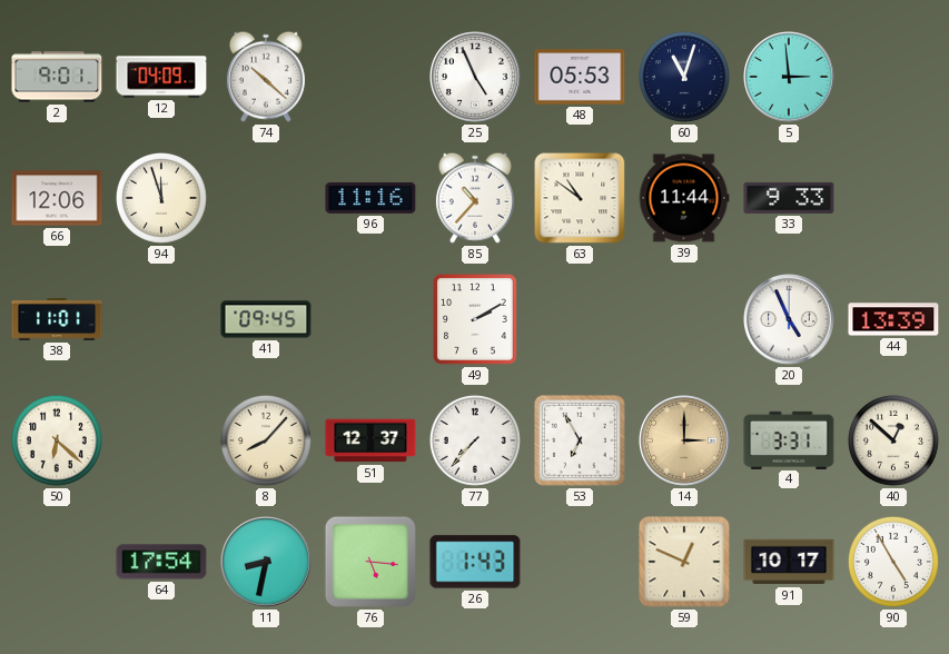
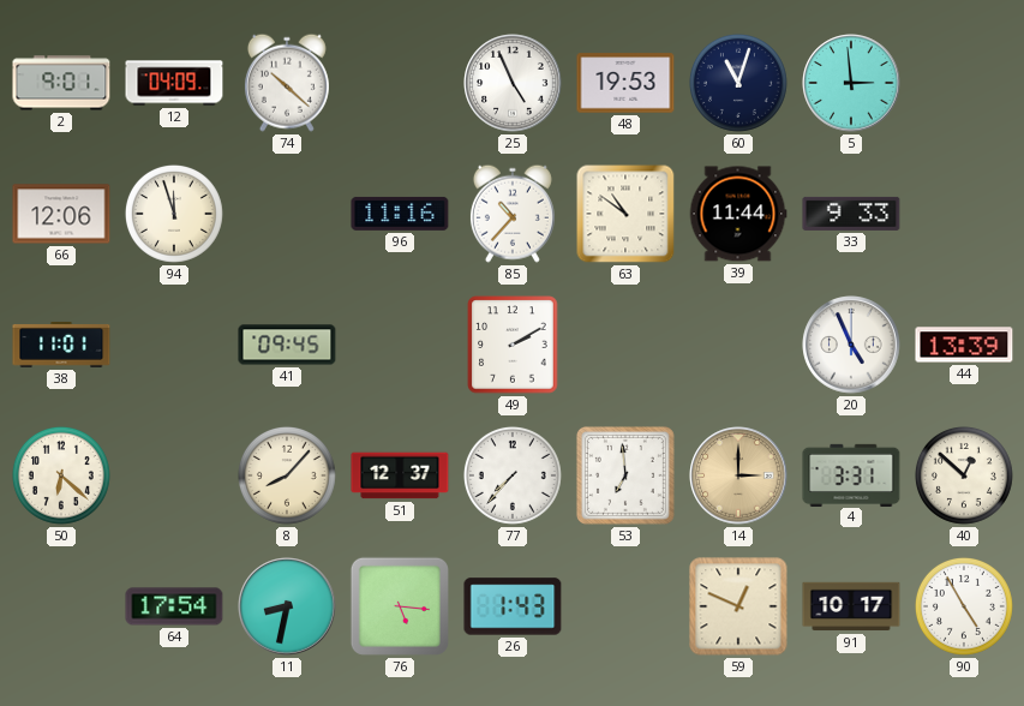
48: 05:53 -> 19:53
53: 6:55 -> 6:59
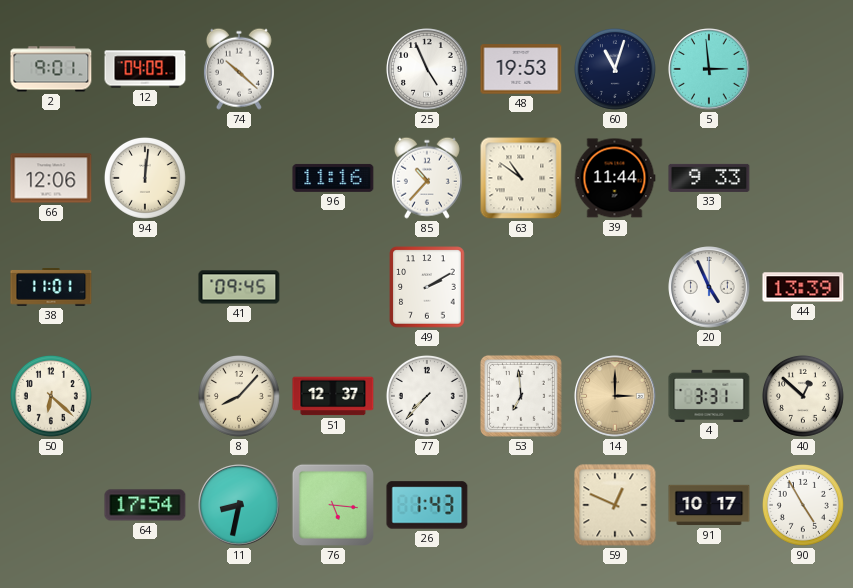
94: 11:57 -> 12:01
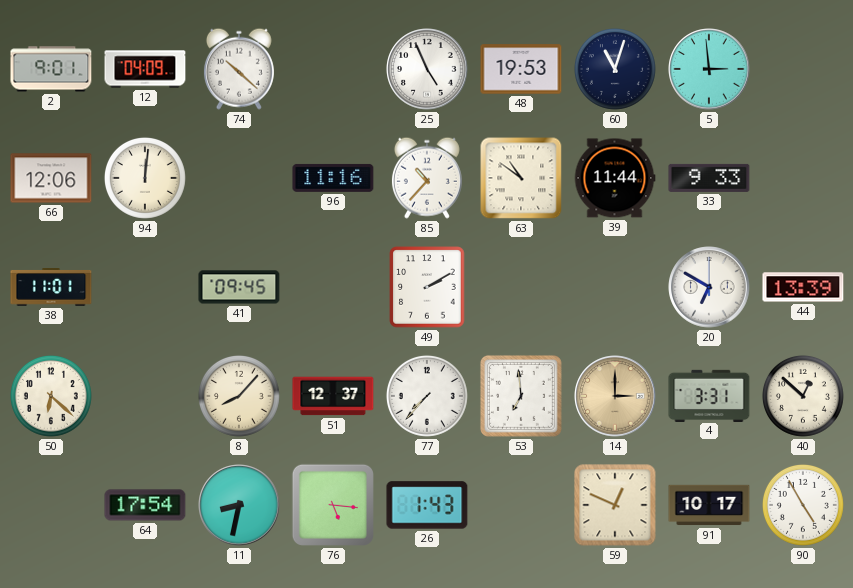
20: 4:56 -> 6:50
